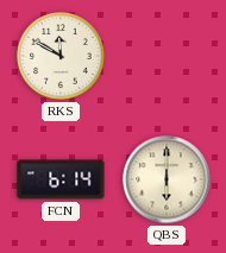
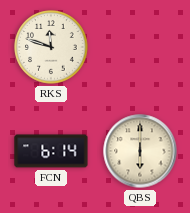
RKS: 11:50 -> 11:48
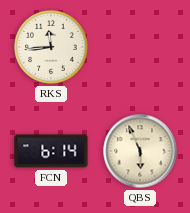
RKS: 11:48 -> 11:44
QBS: 6:00 -> 5:56
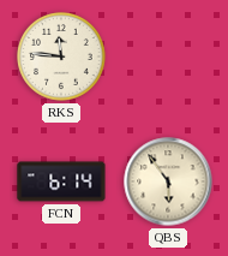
RKS: 11:44 -> 11:46
QBS: 5:56 -> 5:54
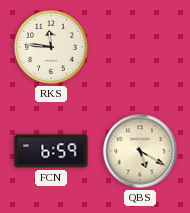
FCN: 6:14 -> 6:59
QBS: 5:54 -> 5:20
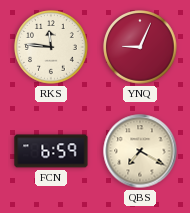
YNQ: none -> 9:04
QBS: 5:20 -> 7:20
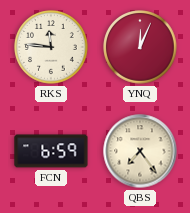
YNQ: 9:04 -> 12:04
QBS: 7:20 -> 7:24
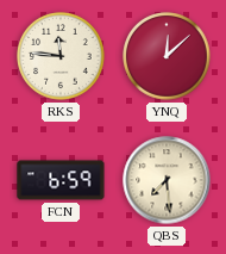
YNQ: 12:04 -> 12:08
QBS: 7:24 -> 7:29
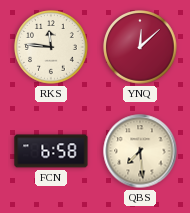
FCN: 6:59 -> 6:58
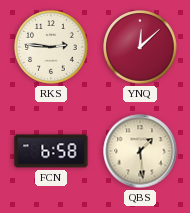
RKS: 11:46 -> 2:46
QBS: 7:29 -> 1:29
